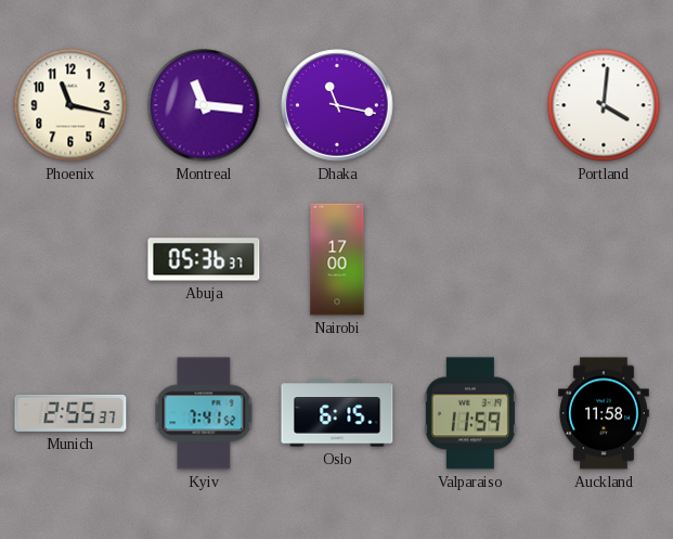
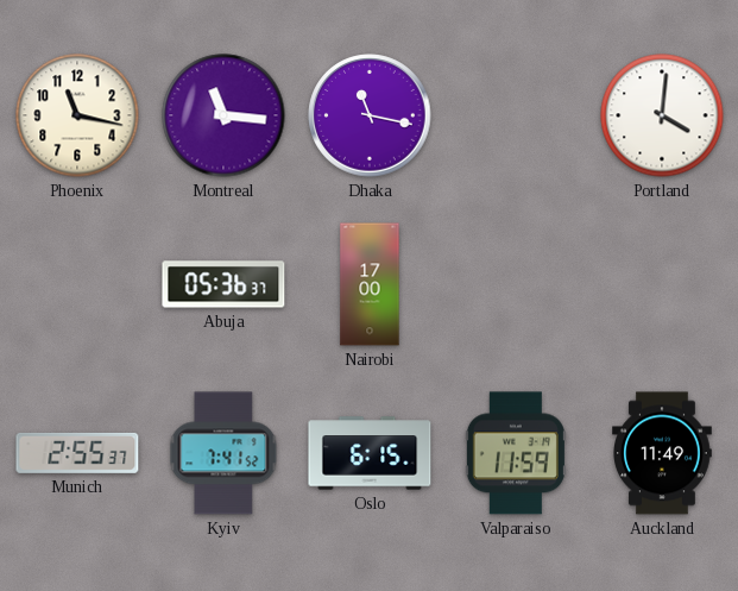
Auckland: 11:58 -> 11:49
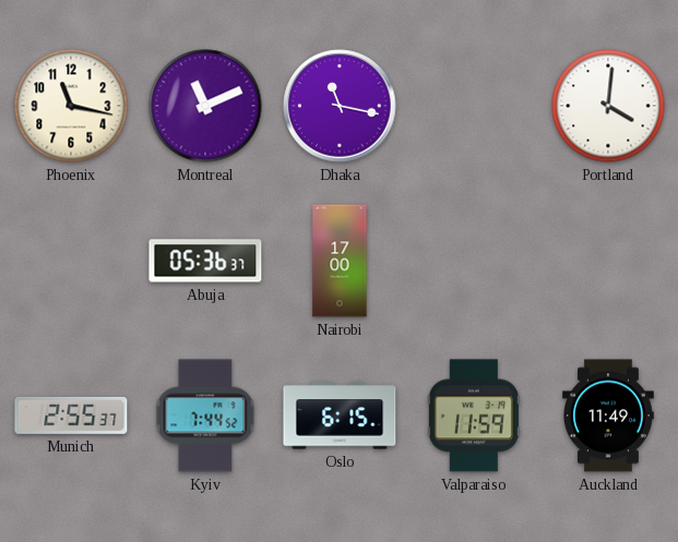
Montreal: 11:16 -> 11:11
Kyiv: 7:41 -> 7:44
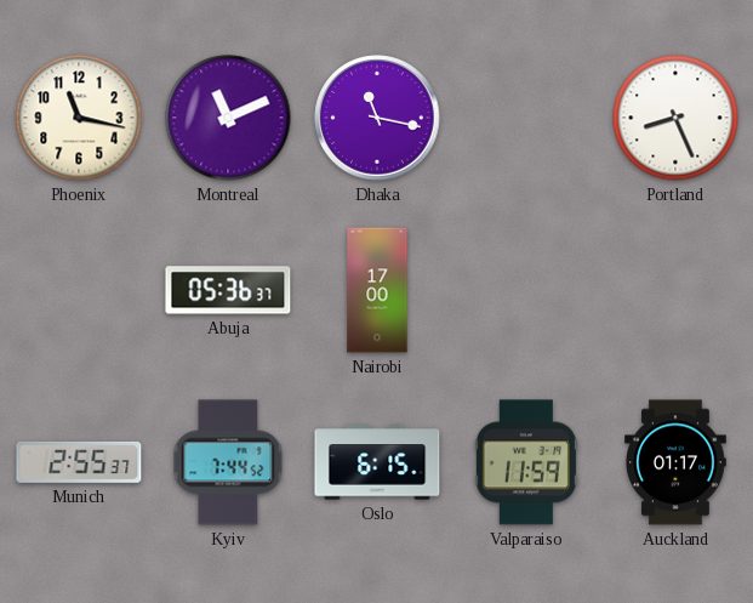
Portland: 4:01 -> 8:26
Auckland: 11:49 -> 01:17
